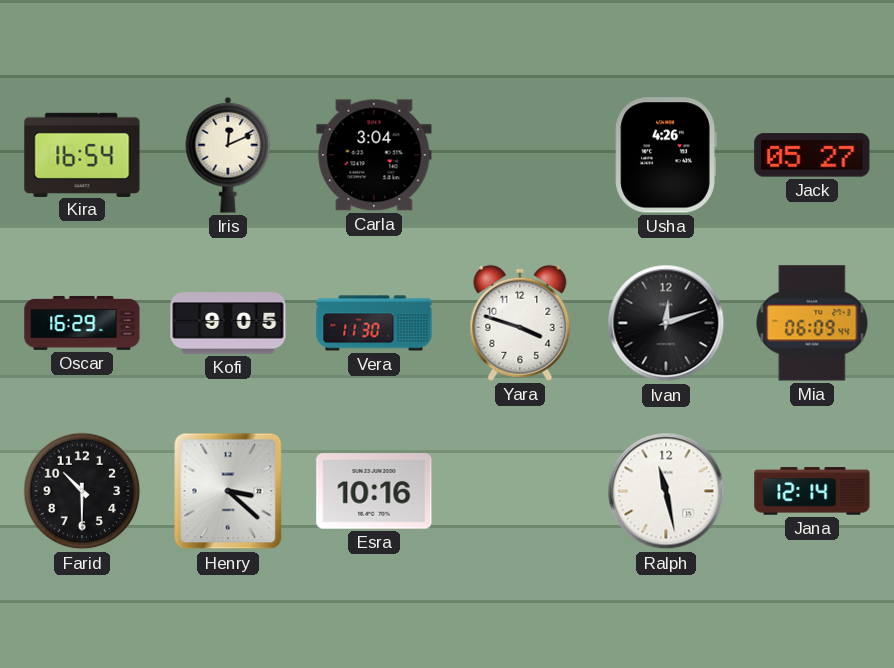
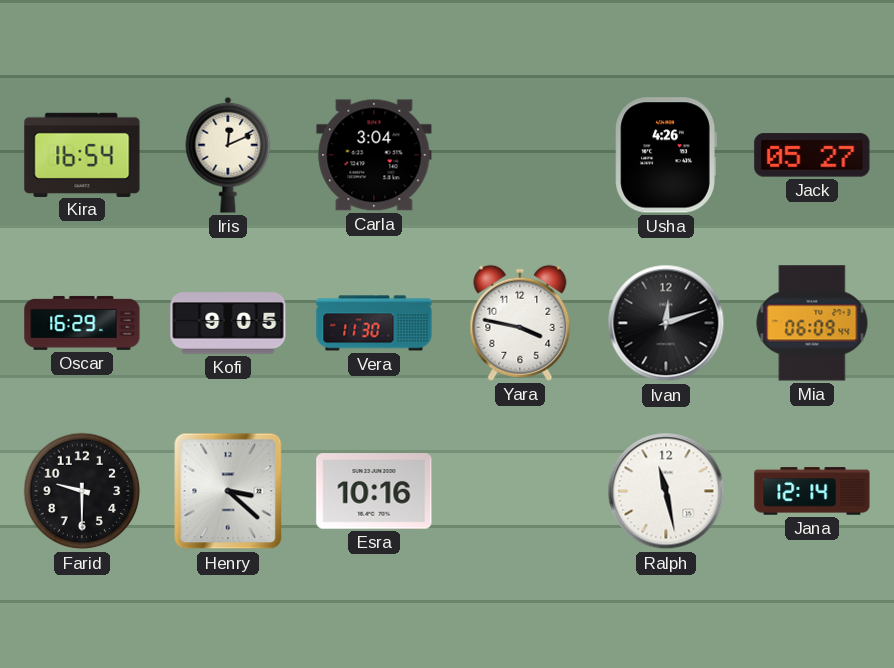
Yara: 3:48 -> 3:47
Farid: 10:30 -> 9:30
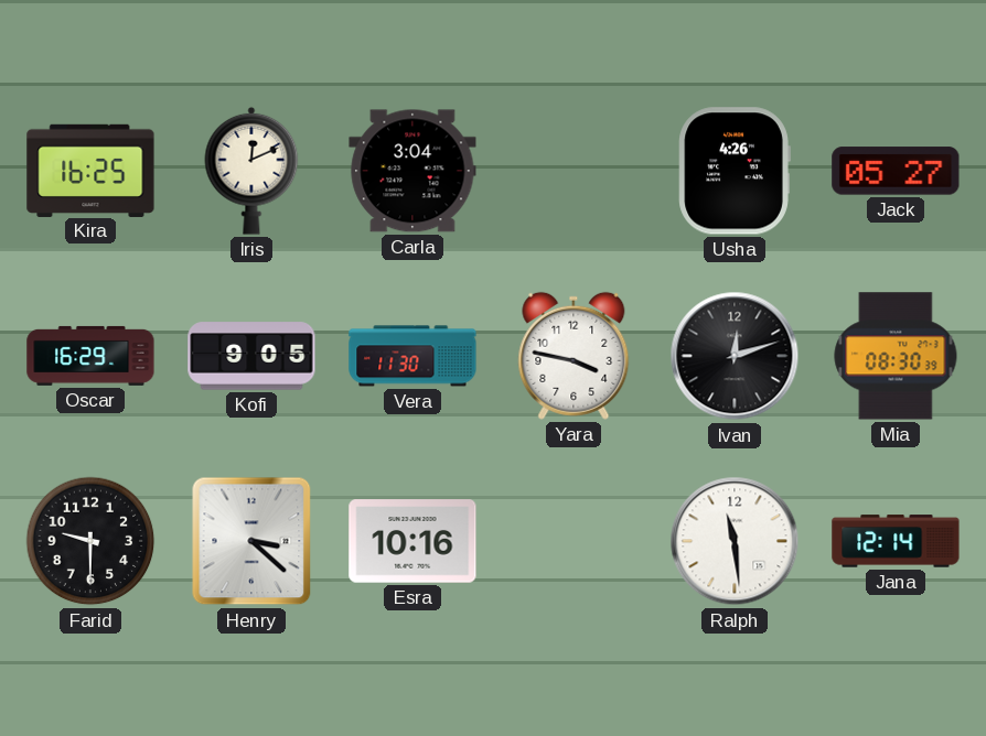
Kira: 16:54 -> 16:25
Mia: 06:09 -> 08:30
Ralph: 11:28 -> 11:29
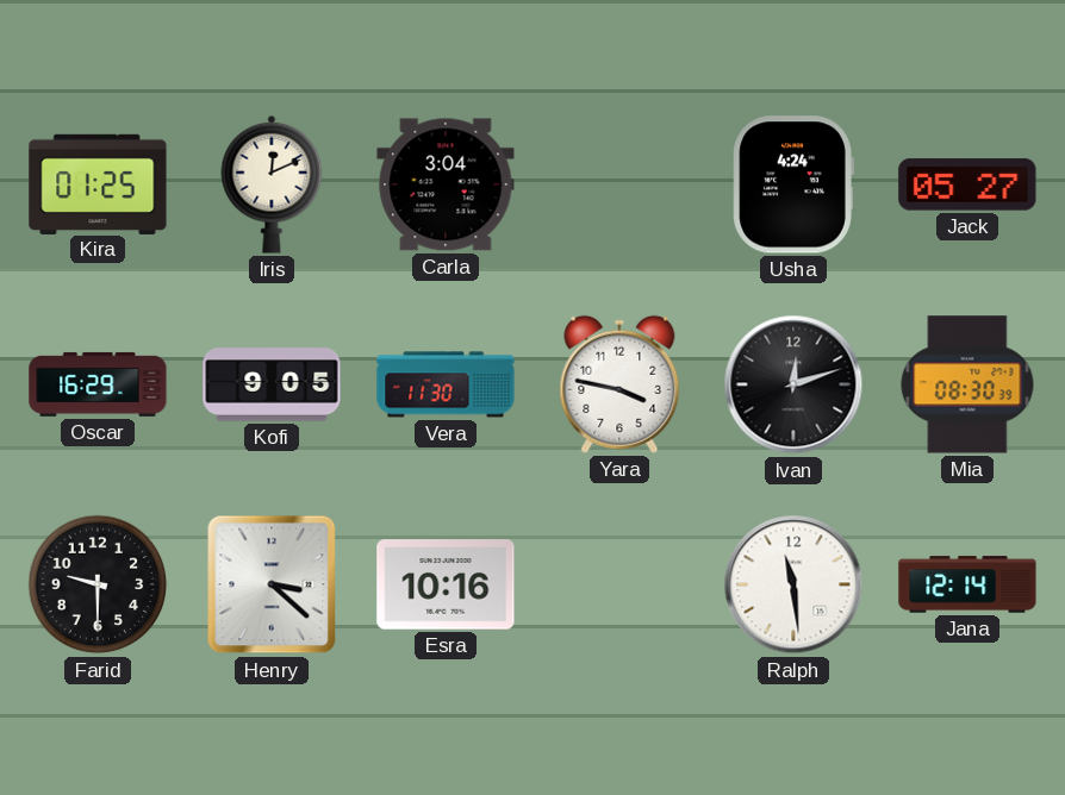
Kira: 16:25 -> 01:25
Usha: 4:26 -> 4:24
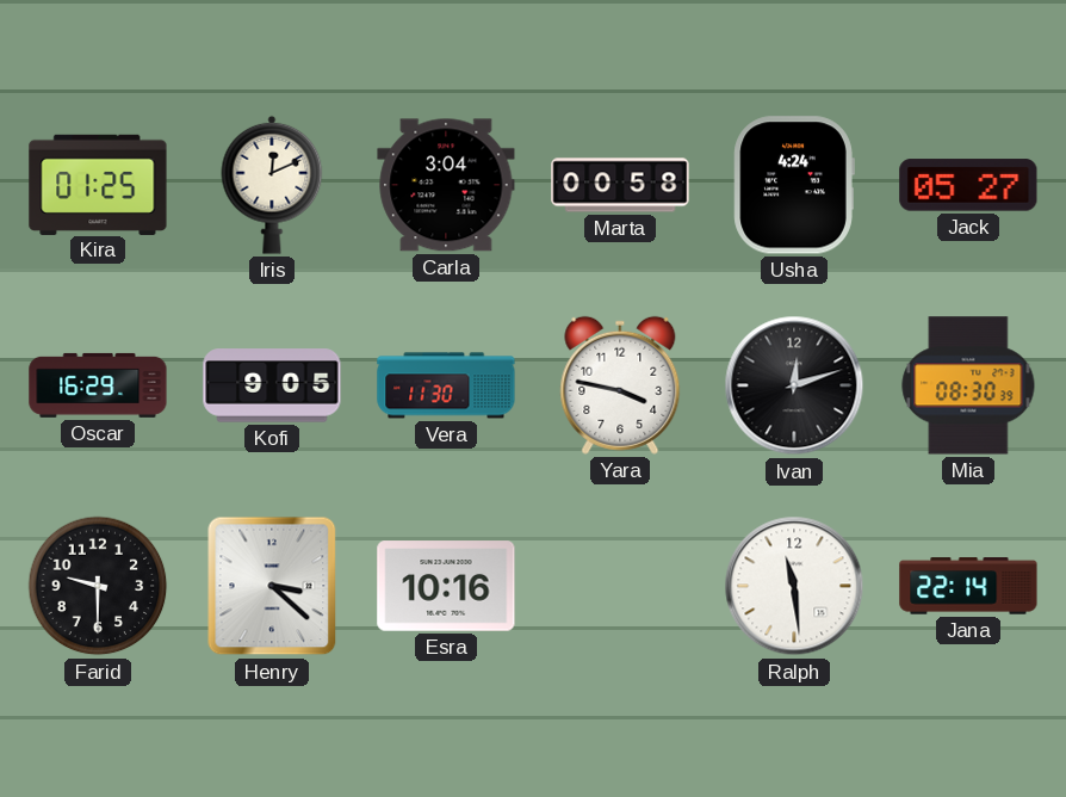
Marta: none -> 00:58
Jana: 12:14 -> 22:14
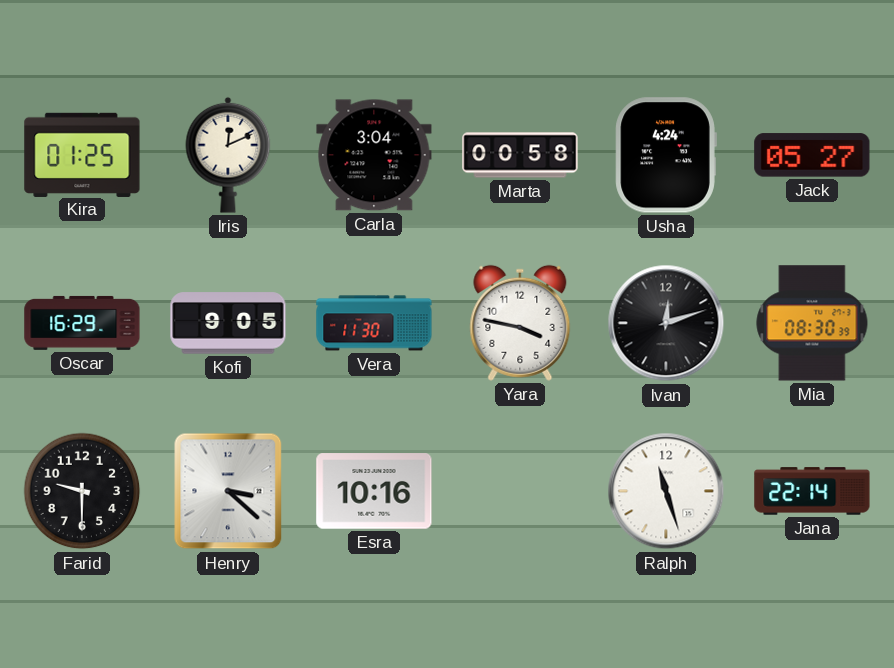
Ralph: 11:29 -> 11:27
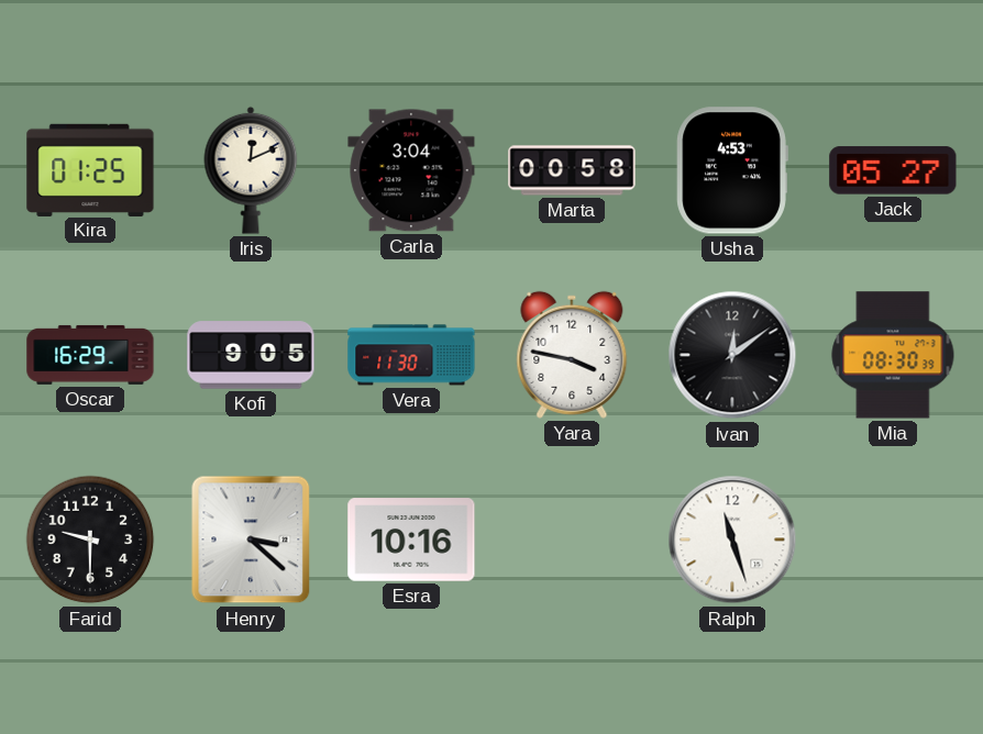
Usha: 4:24 -> 4:53
Ivan: 12:12 -> 12:09
Jana: 22:14 -> none
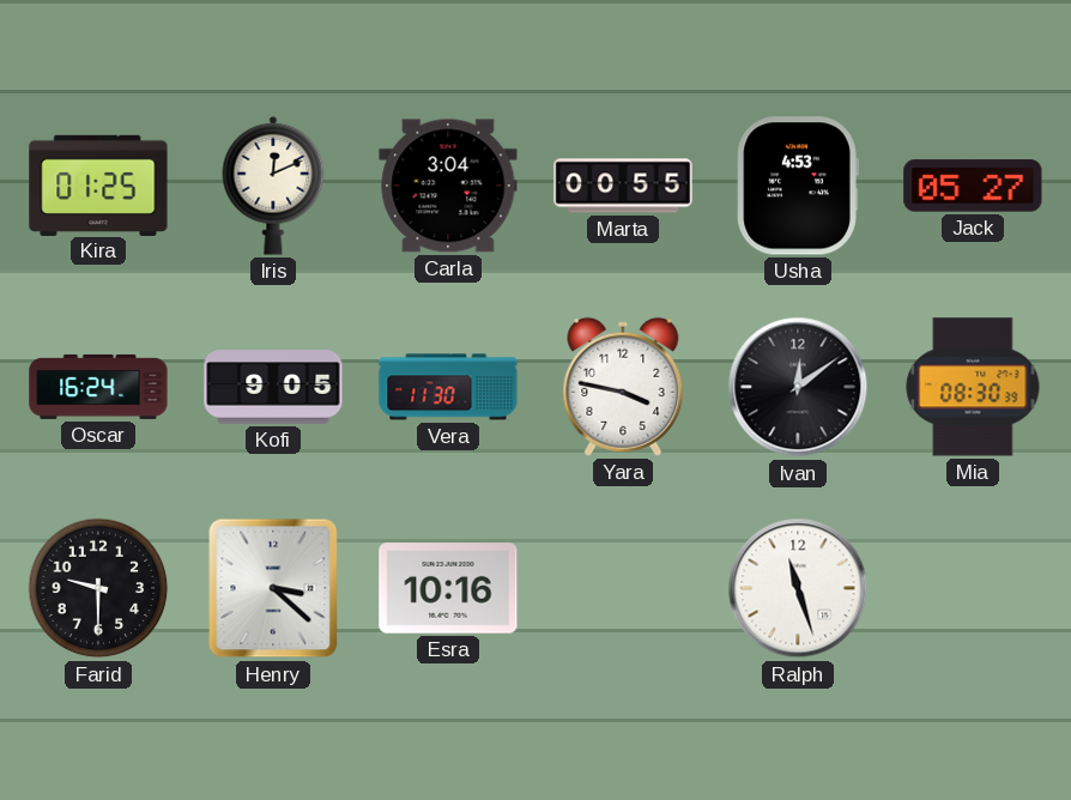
Marta: 00:58 -> 00:55
Oscar: 16:29 -> 16:24
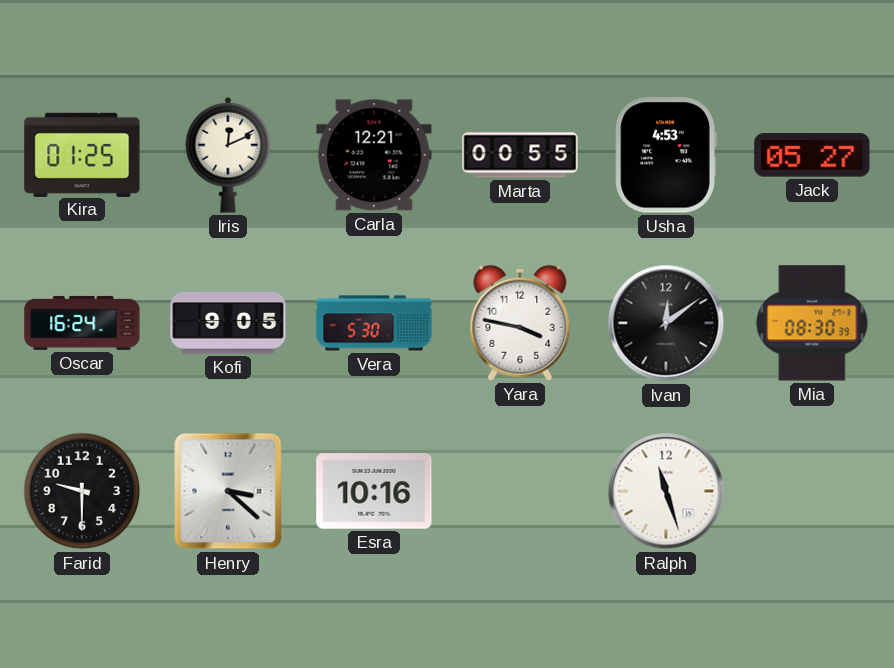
Carla: 3:04 -> 12:21
Vera: 11:30 -> 5:30
